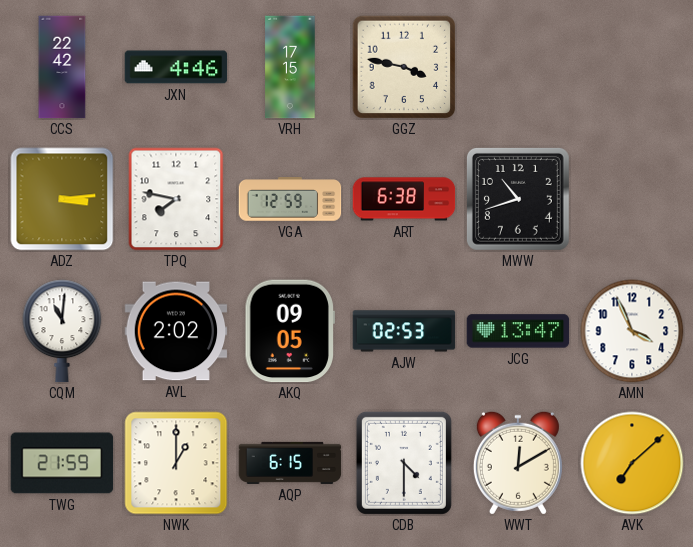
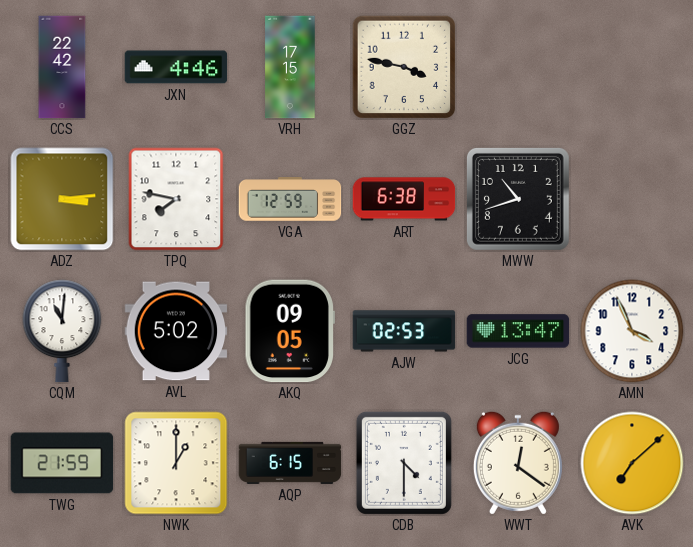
AVL: 2:02 -> 5:02
WWT: 12:10 -> 12:21
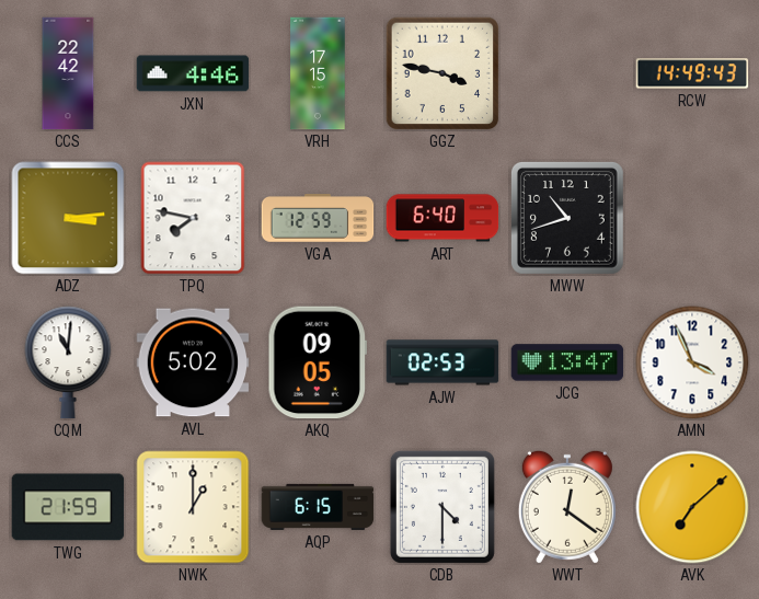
RCW: none -> 14:49
ART: 6:38 -> 6:40
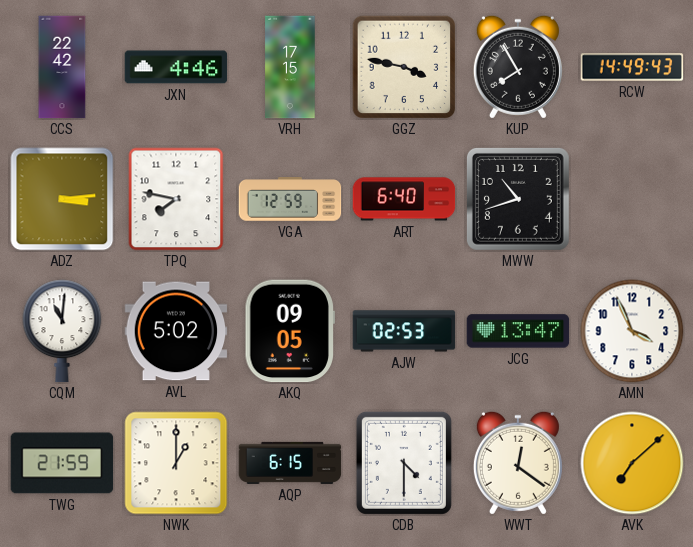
KUP: none -> 7:55
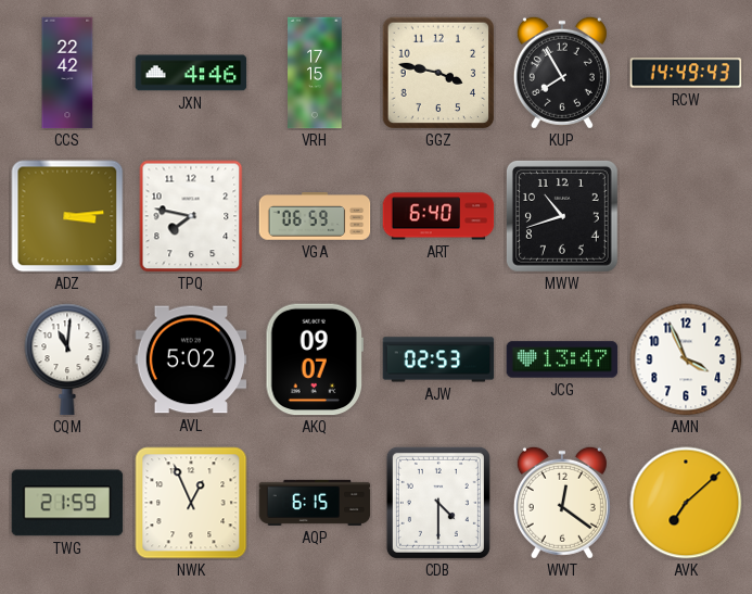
VGA: 12:59 -> 06:59
AKQ: 09:05 -> 09:07
NWK: 1:00 -> 12:56
